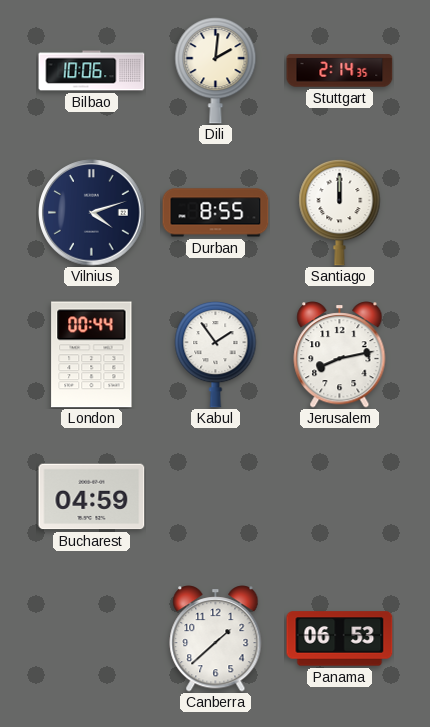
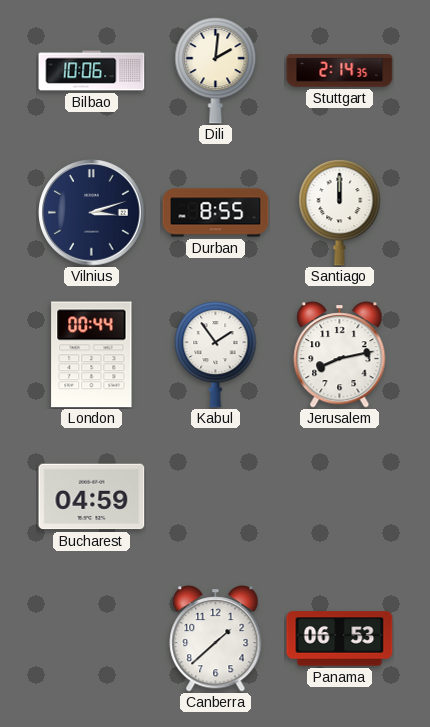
Vilnius: 4:12 -> 3:12
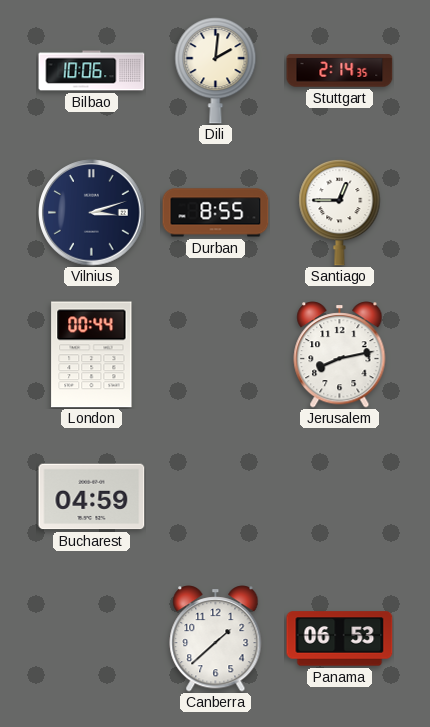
Santiago: 12:00 -> 12:45
Kabul: 1:54 -> none
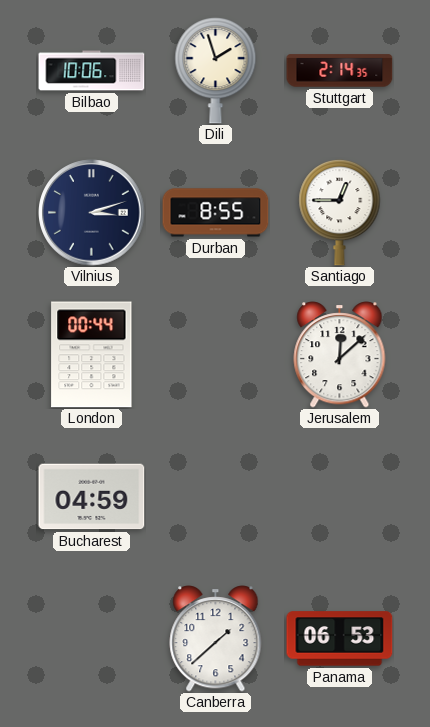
Dili: 2:01 -> 1:57
Jerusalem: 8:13 -> 12:08
